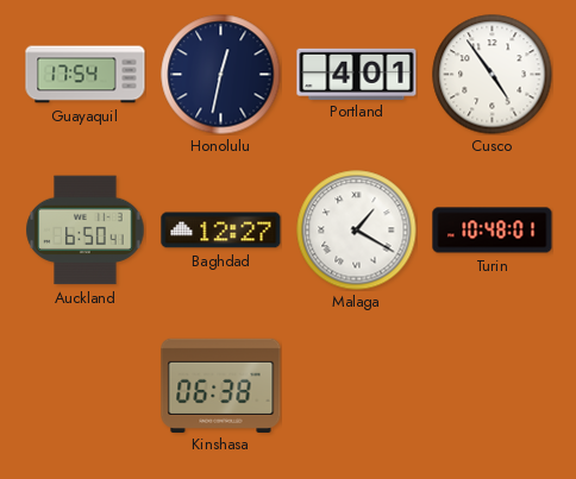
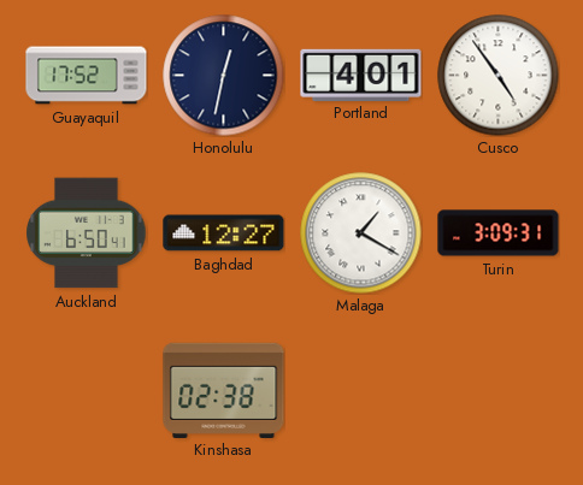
Guayaquil: 17:54 -> 17:52
Turin: 10:48 -> 3:09
Kinshasa: 06:38 -> 02:38
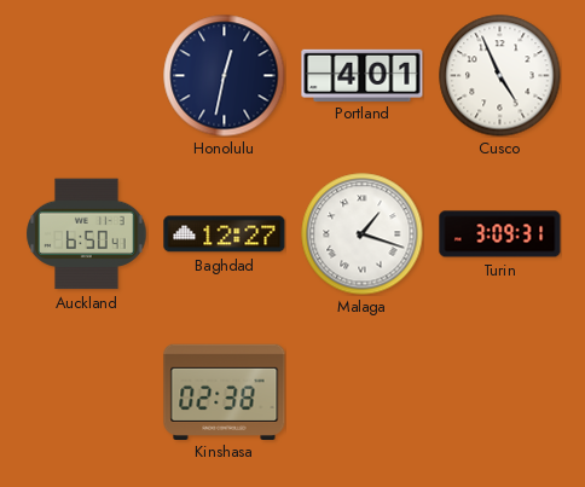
Guayaquil: 17:52 -> none
Cusco: 4:54 -> 4:56
Malaga: 1:20 -> 1:18
